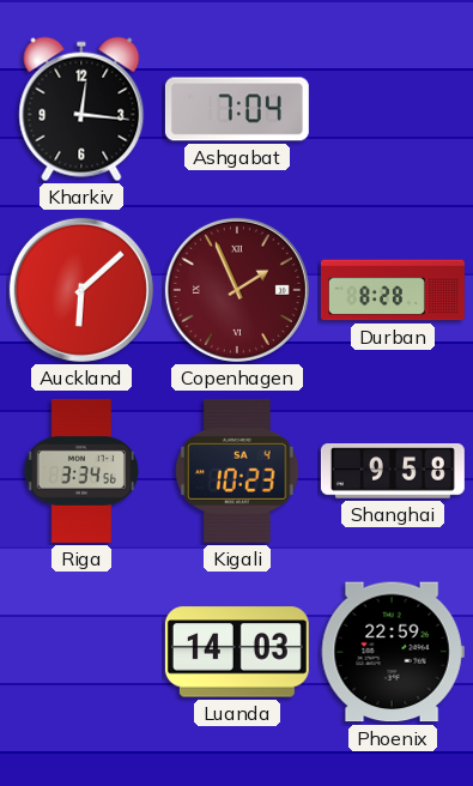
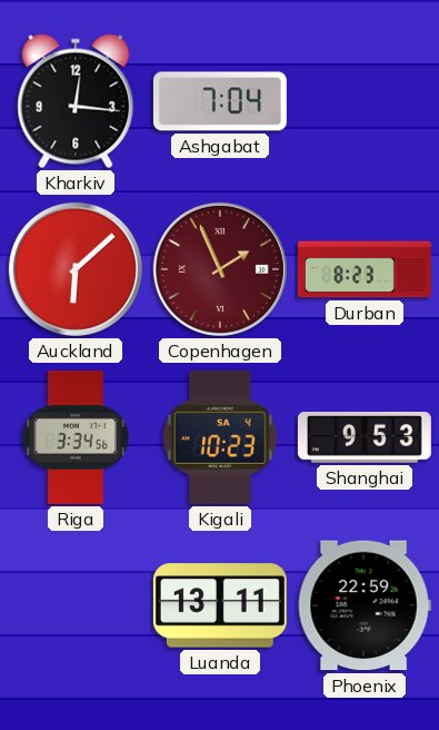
Durban: 8:28 -> 8:23
Shanghai: 9:58 -> 9:53
Luanda: 14:03 -> 13:11
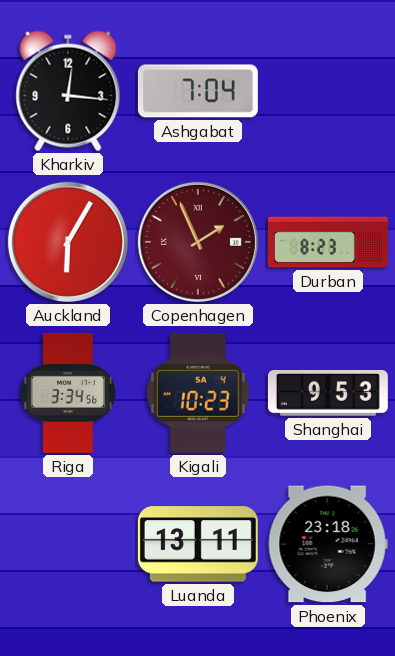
Auckland: 6:08 -> 6:05
Phoenix: 22:59 -> 23:18
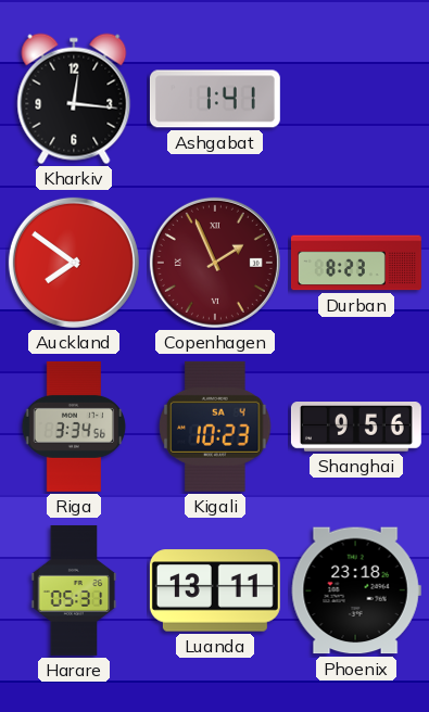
Ashgabat: 7:04 -> 1:41
Auckland: 6:05 -> 7:51
Shanghai: 9:53 -> 9:56
Harare: none -> 05:31
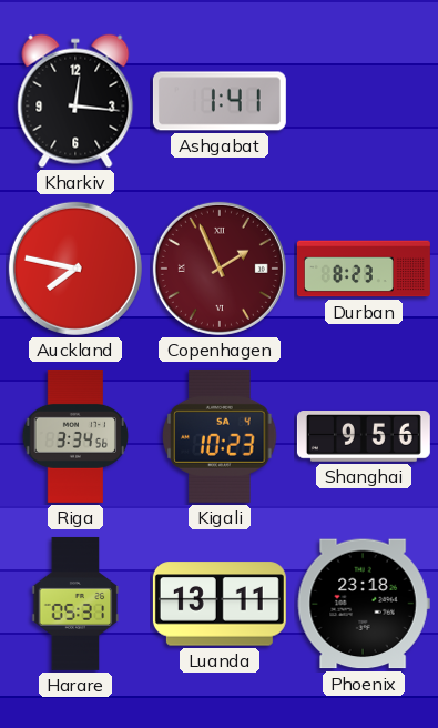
Auckland: 7:51 -> 7:47
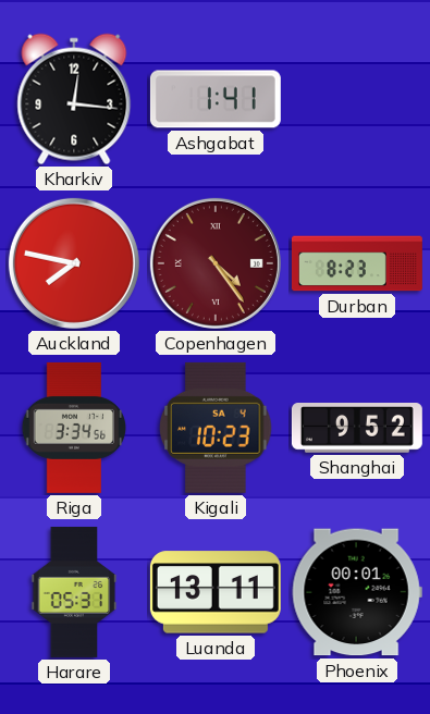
Copenhagen: 1:56 -> 4:24
Shanghai: 9:56 -> 9:52
Phoenix: 23:18 -> 00:01
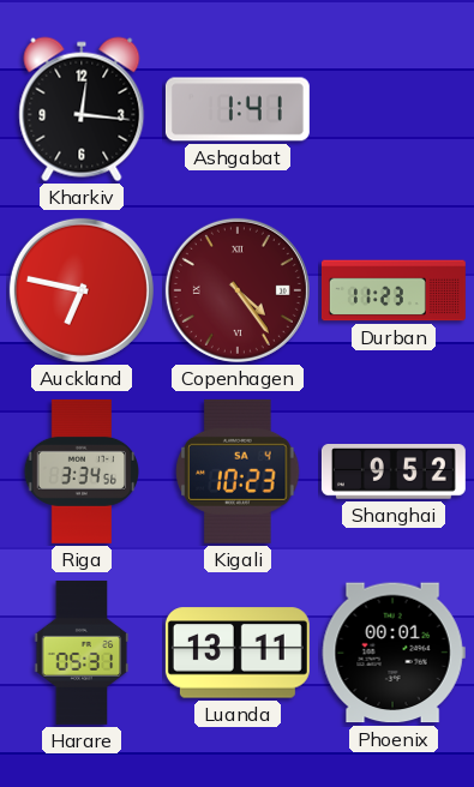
Auckland: 7:47 -> 6:47
Durban: 8:23 -> 11:23
